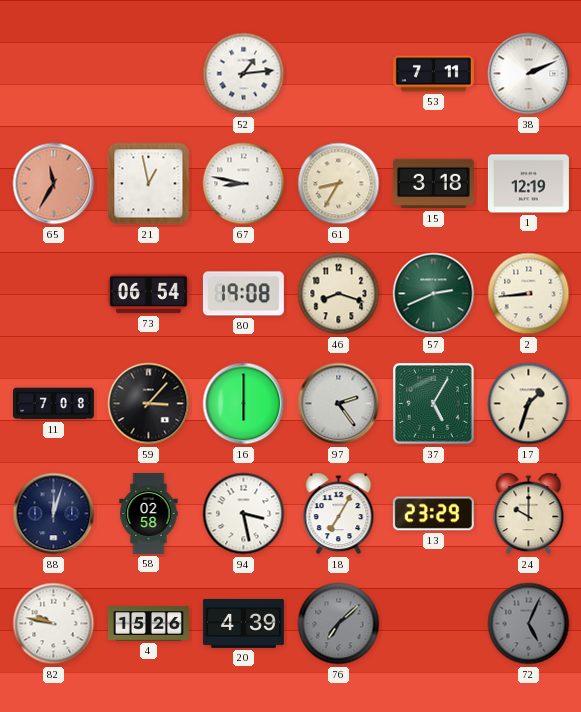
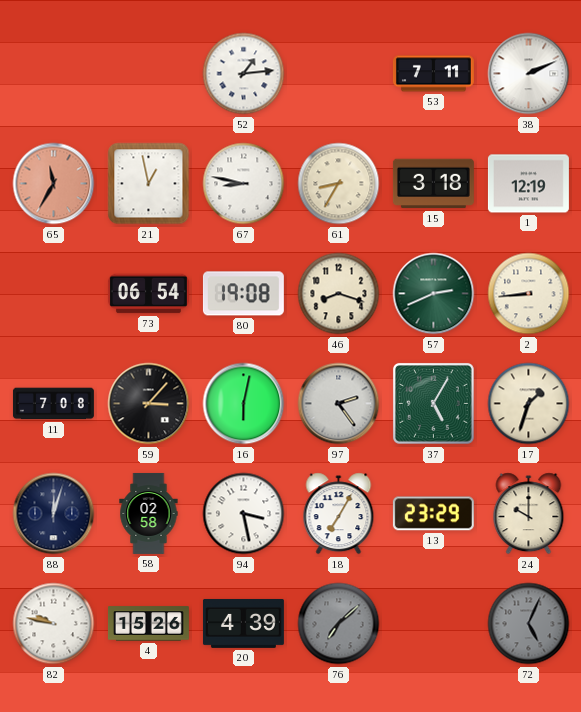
16: 6:00 -> 6:02
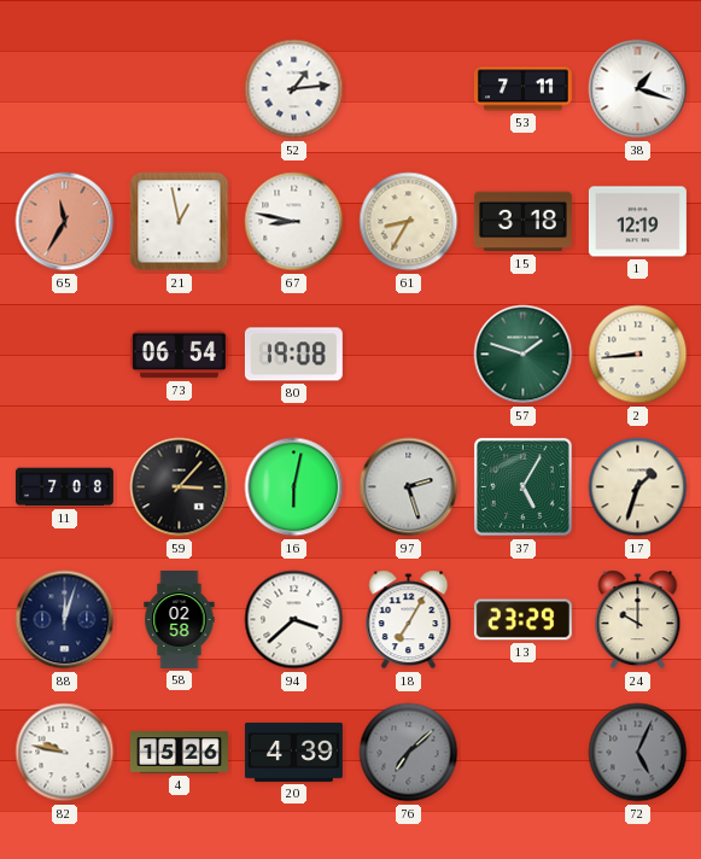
38: 2:11 -> 1:18
46: 8:18 -> none
57: 2:41 -> 1:48
97: 2:24 -> 2:27
94: 3:28 -> 3:38
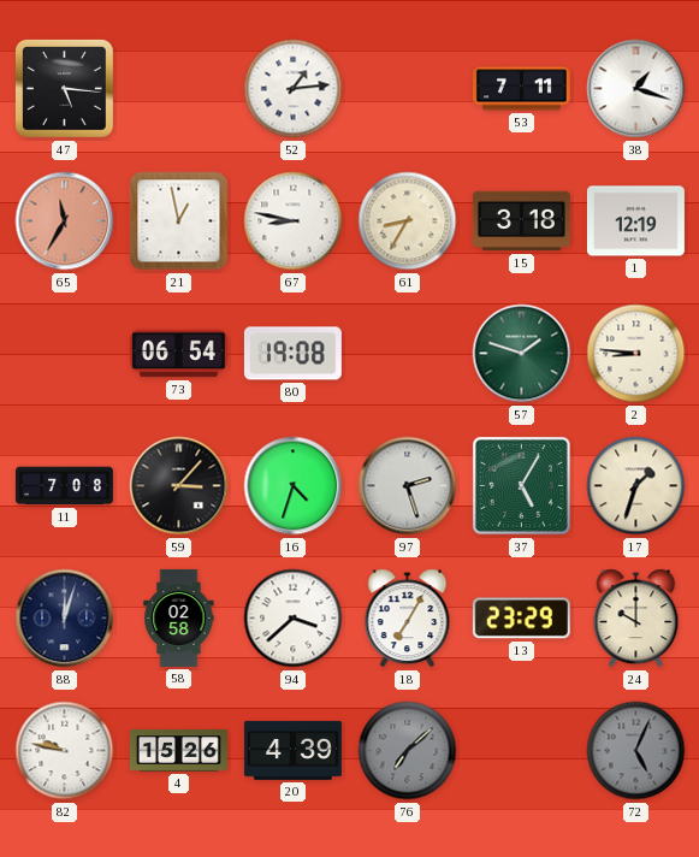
47: none -> 5:16
2: 8:44 -> 8:46
16: 6:02 -> 4:33
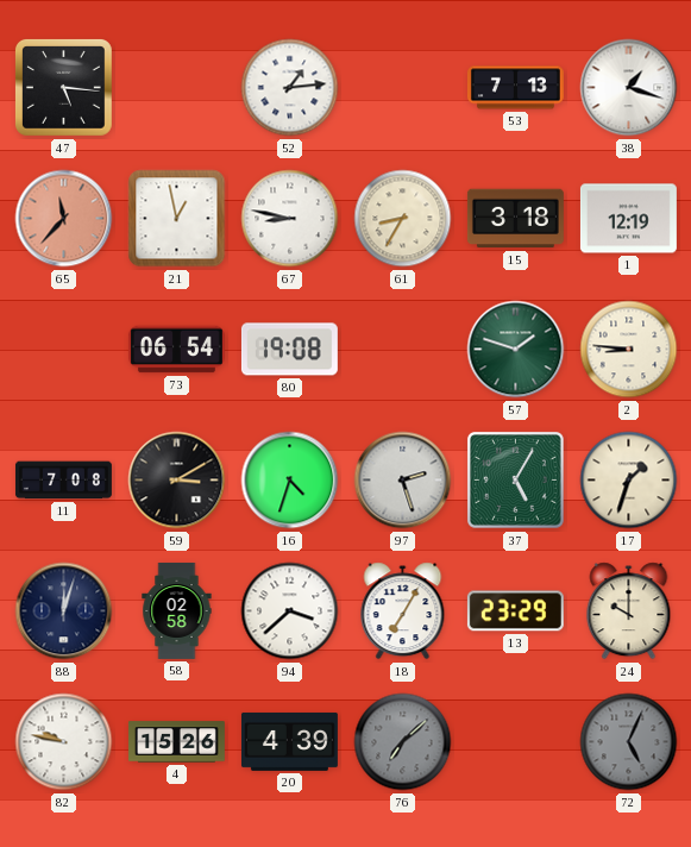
53: 7:11 -> 7:13
65: 11:35 -> 11:37
59: 3:07 -> 3:10
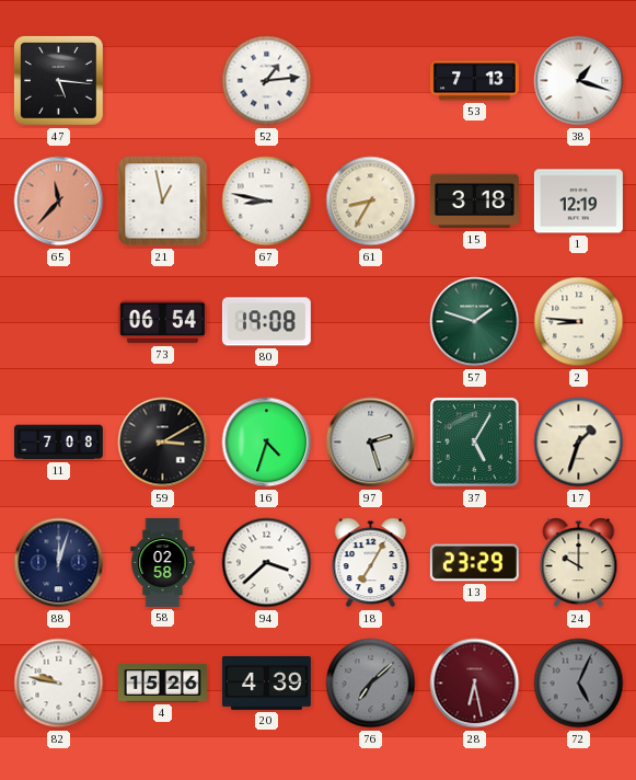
28: none -> 6:28
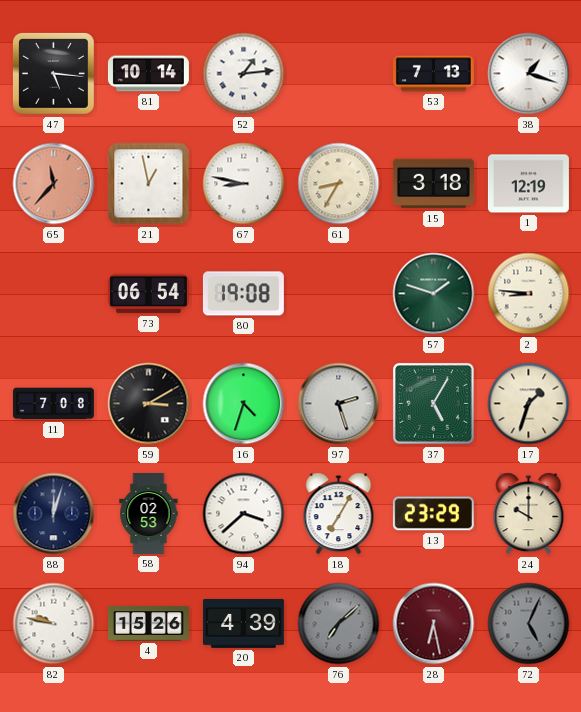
81: none -> 10:14
58: 02:58 -> 02:53
